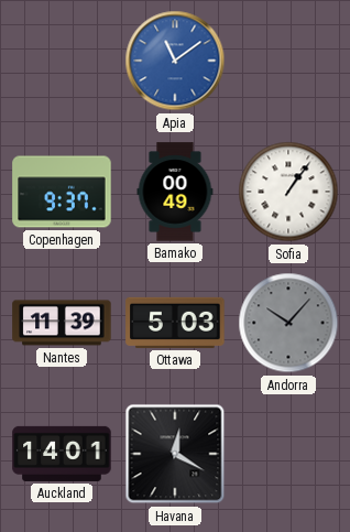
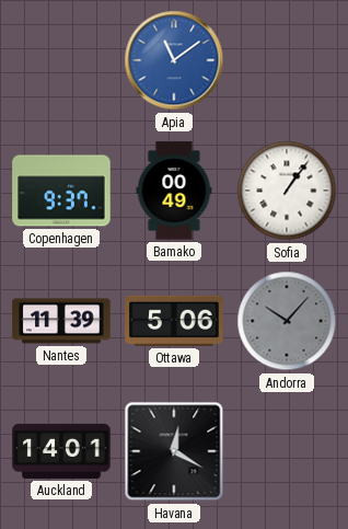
Ottawa: 5:03 -> 5:06
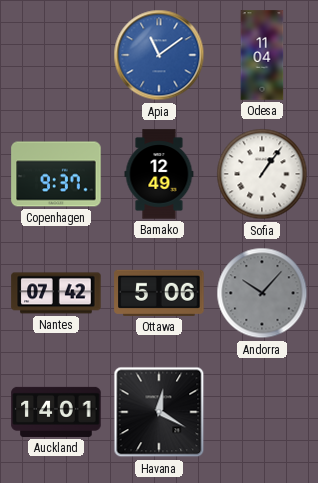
Odesa: none -> 11:04
Bamako: 00:49 -> 12:49
Nantes: 11:39 -> 07:42
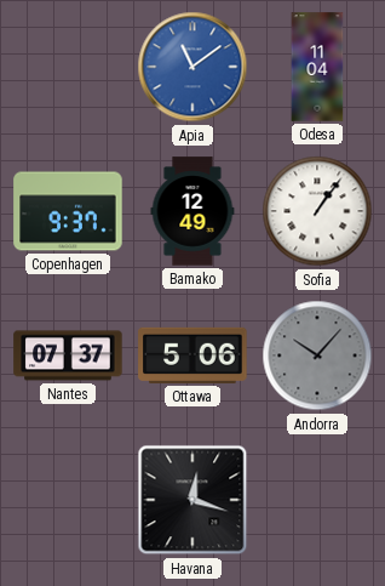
Nantes: 07:42 -> 07:37
Auckland: 14:01 -> none
Havana: 12:20 -> 12:18
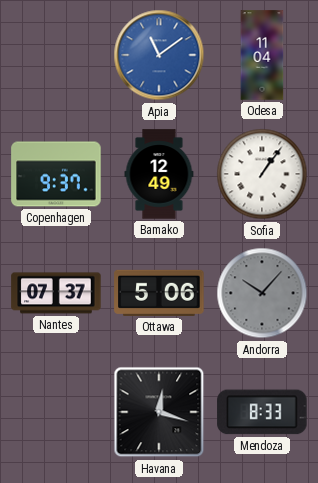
Mendoza: none -> 8:33
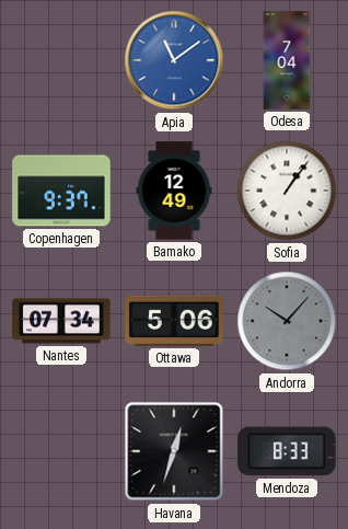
Odesa: 11:04 -> 7:04
Nantes: 07:37 -> 07:34
Havana: 12:18 -> 12:33
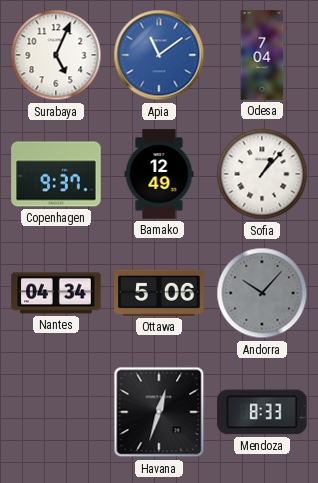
Surabaya: none -> 5:04
Sofia: 1:06 -> 1:07
Nantes: 07:34 -> 04:34
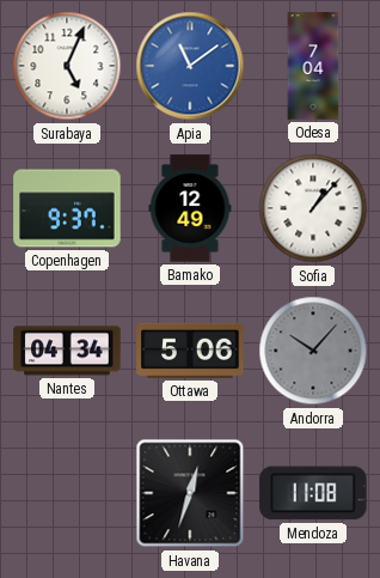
Mendoza: 8:33 -> 11:08
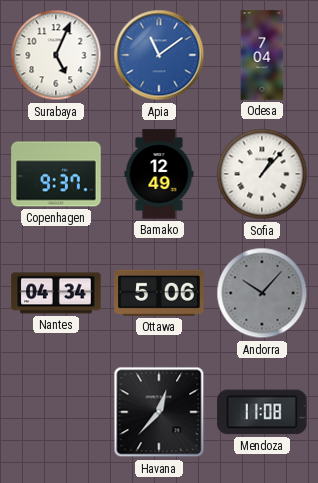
Havana: 12:33 -> 12:37
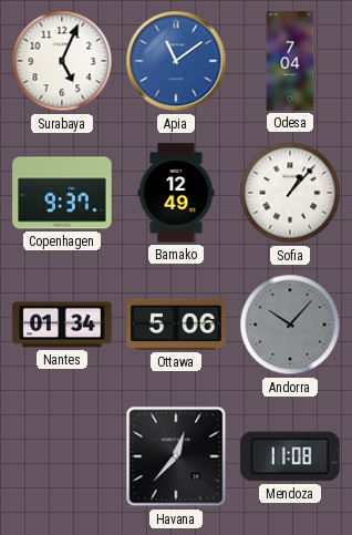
Nantes: 04:34 -> 01:34
